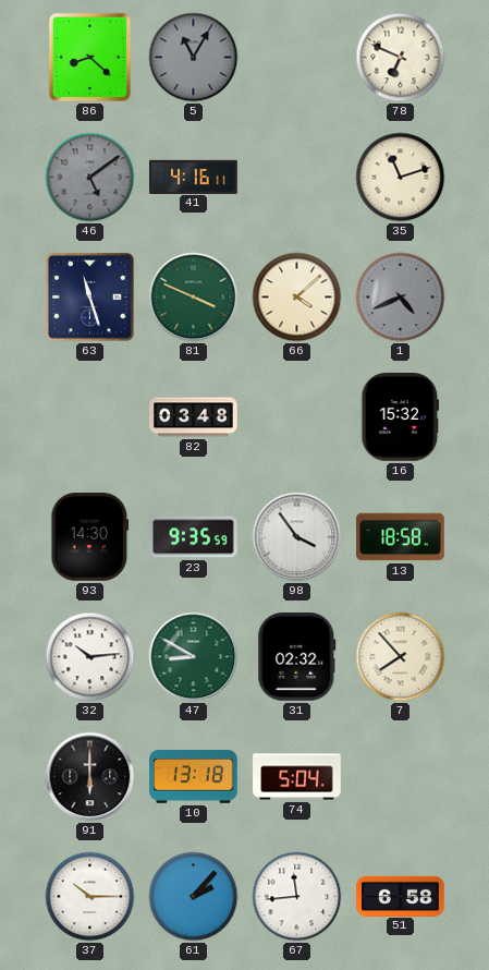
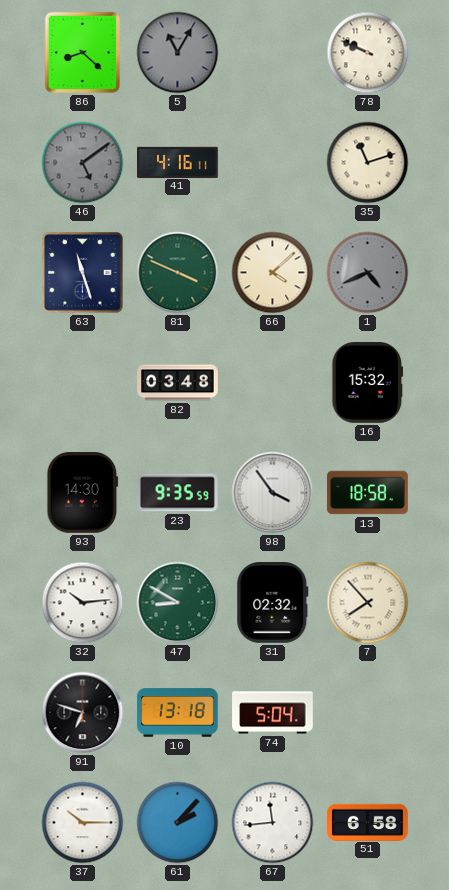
78: 6:49 -> 9:49
91: 6:00 -> 6:48
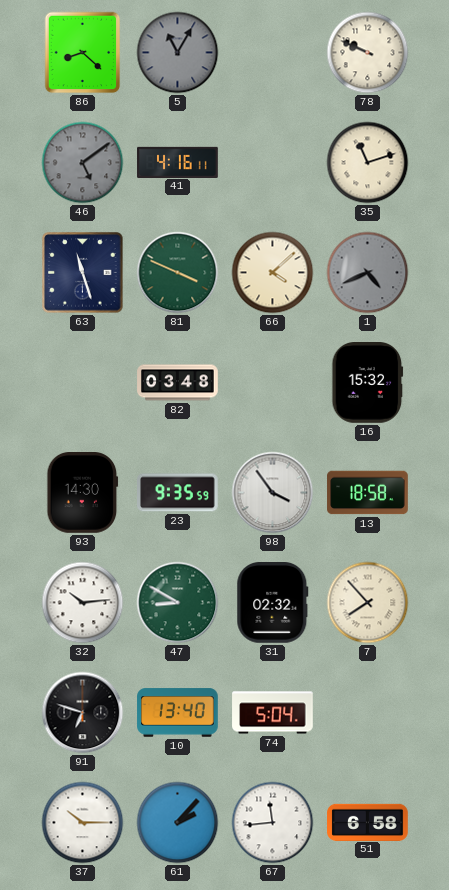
10: 13:18 -> 13:40
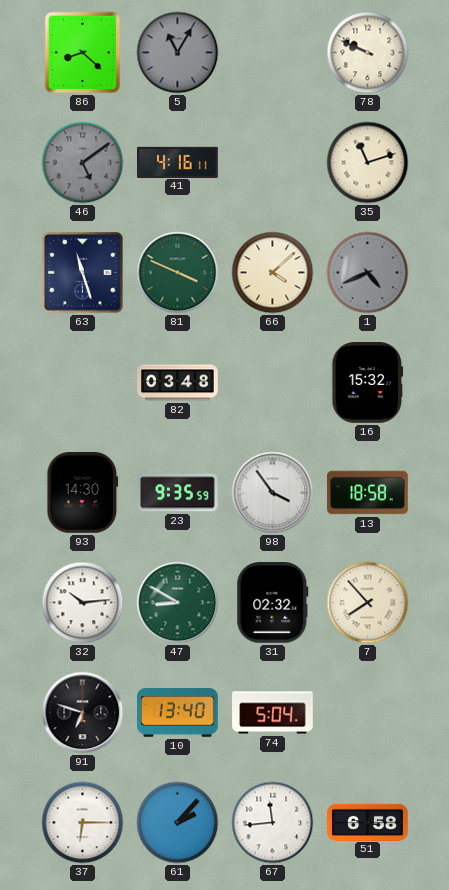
37: 10:15 -> 6:15
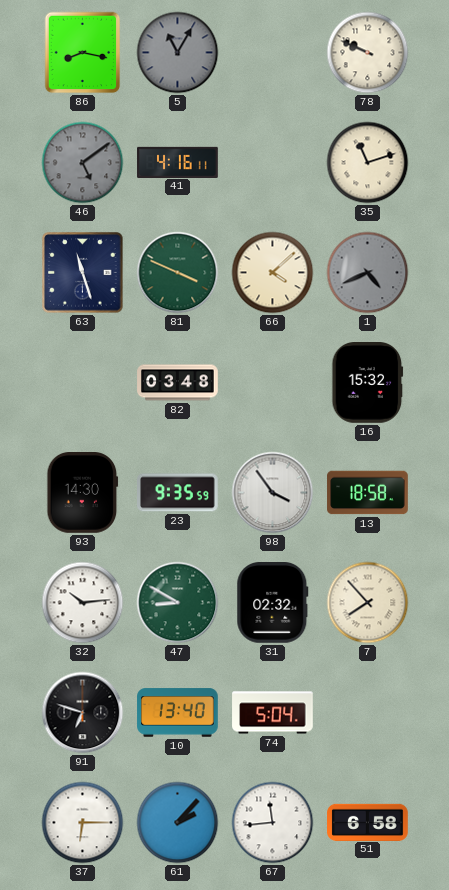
86: 8:22 -> 8:17
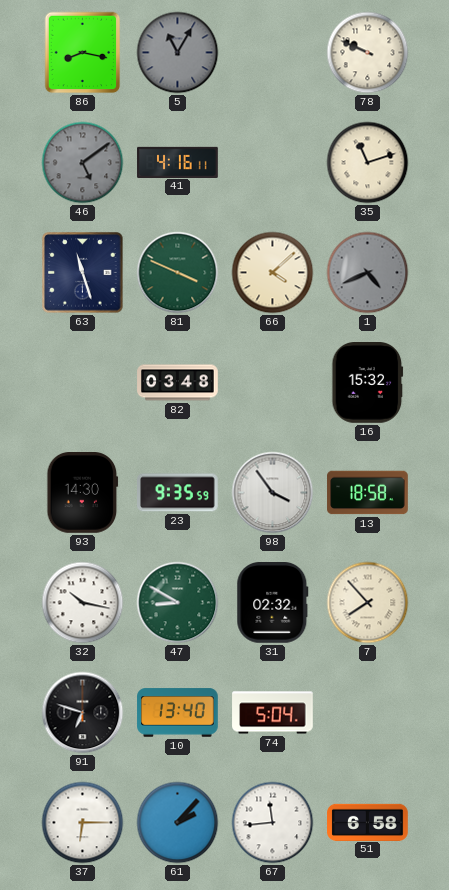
32: 10:14 -> 10:17
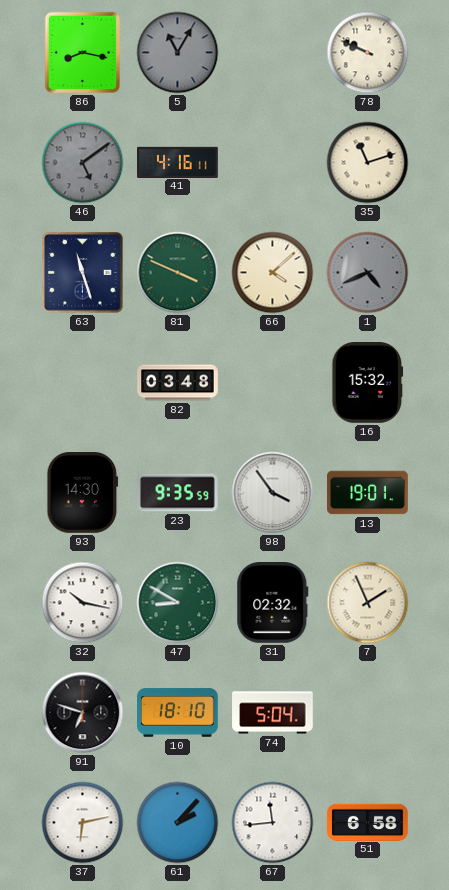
13: 18:58 -> 19:01
7: 7:53 -> 1:56
10: 13:40 -> 18:10
37: 6:15 -> 6:13
